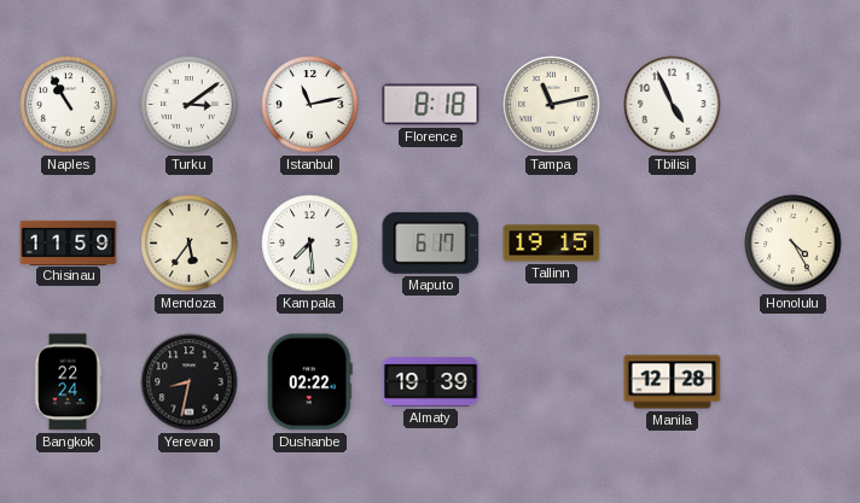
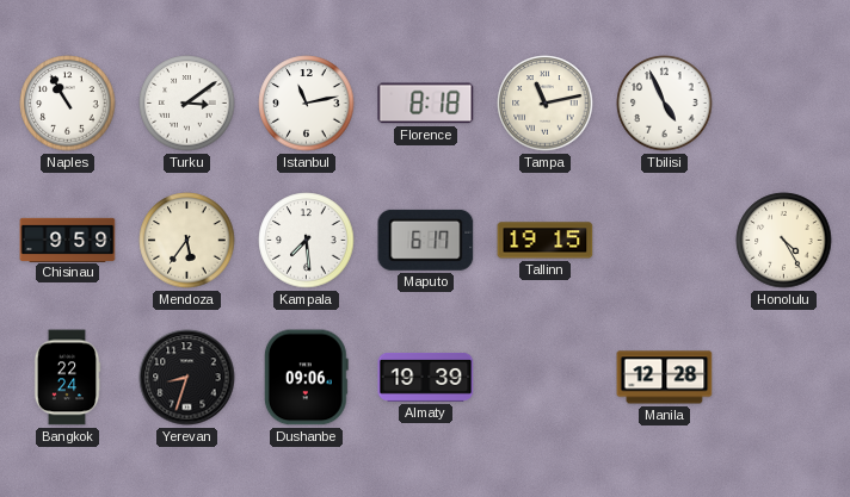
Chisinau: 11:59 -> 9:59
Yerevan: 8:32 -> 8:33
Dushanbe: 02:22 -> 09:06
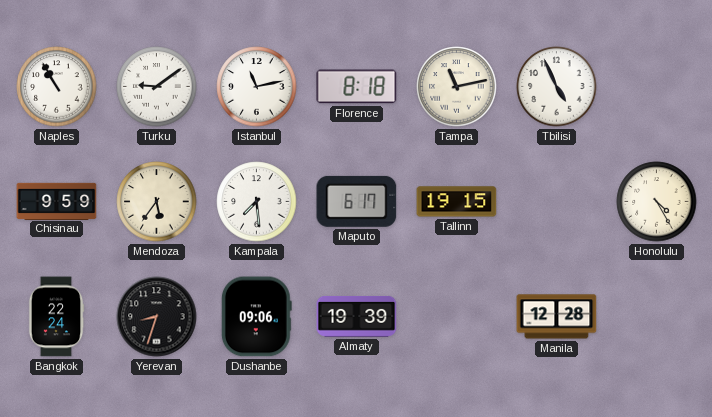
Turku: 3:09 -> 9:09
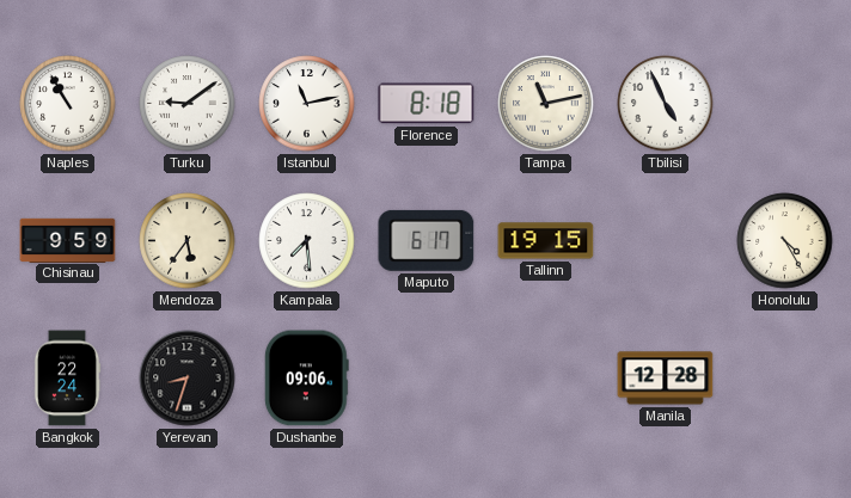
Almaty: 19:39 -> none
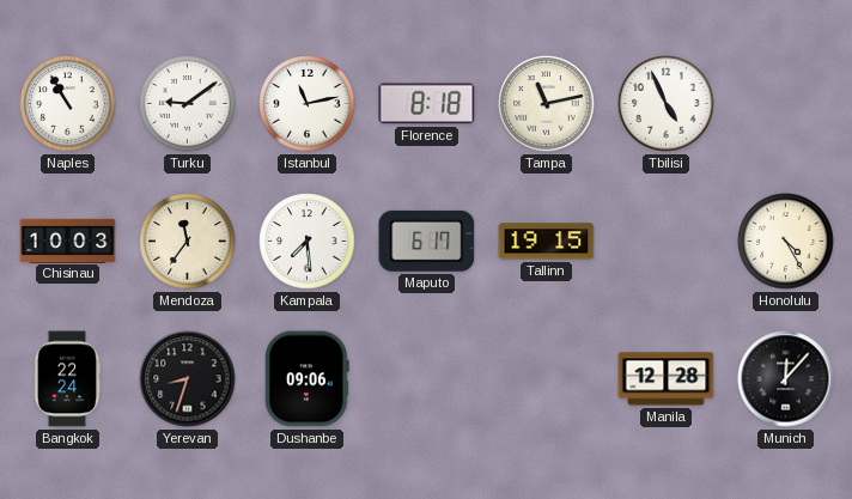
Chisinau: 9:59 -> 10:03
Mendoza: 5:36 -> 11:36
Munich: none -> 12:07
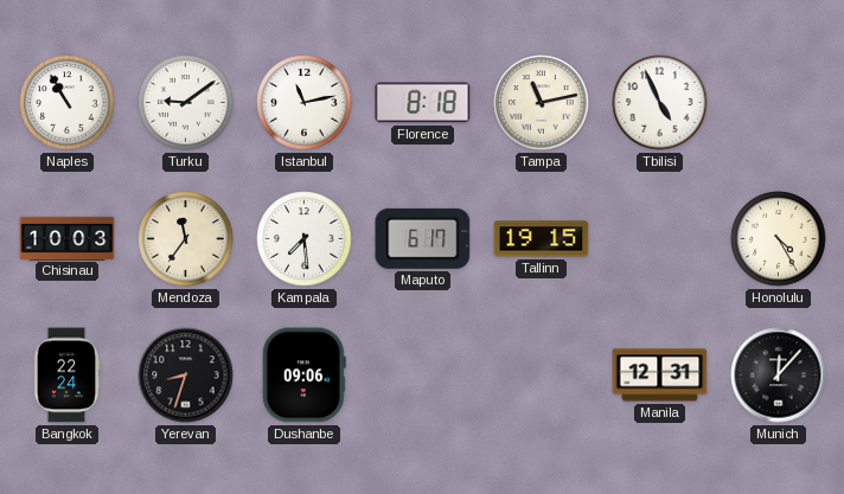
Manila: 12:28 -> 12:31
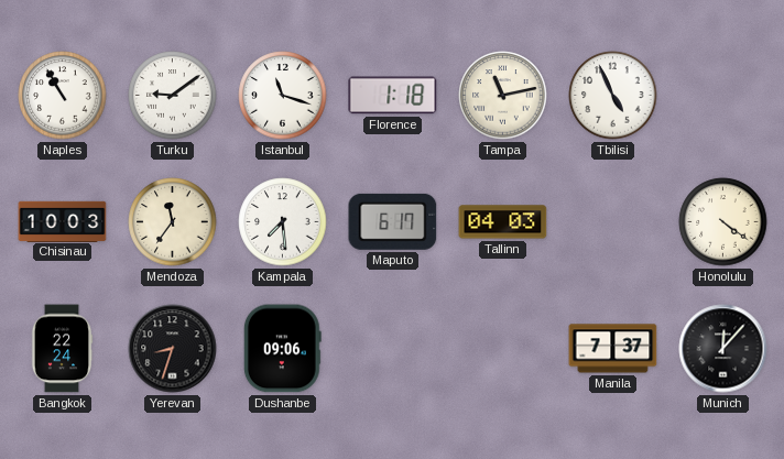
Istanbul: 11:13 -> 11:18
Florence: 8:18 -> 1:18
Tallinn: 19:15 -> 04:03
Honolulu: 4:25 -> 4:21
Manila: 12:31 -> 7:37
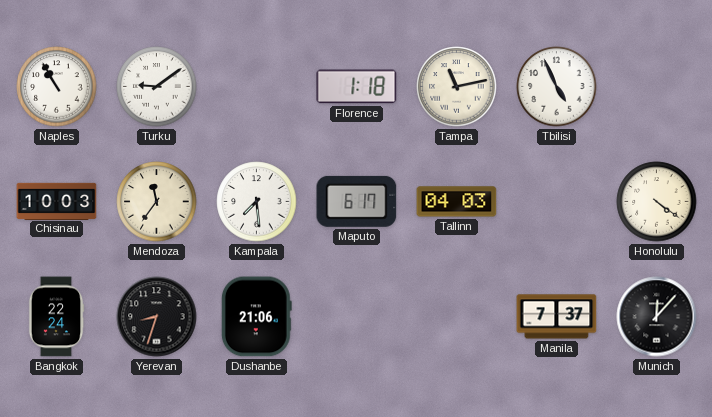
Istanbul: 11:18 -> none
Dushanbe: 09:06 -> 21:06
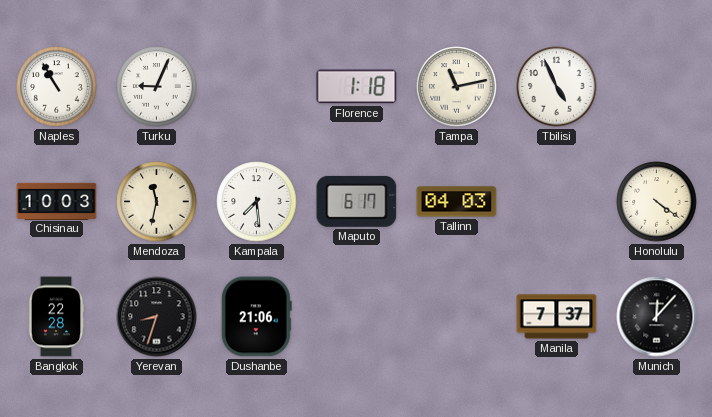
Turku: 9:09 -> 9:04
Mendoza: 11:36 -> 11:32
Bangkok: 22:24 -> 22:28
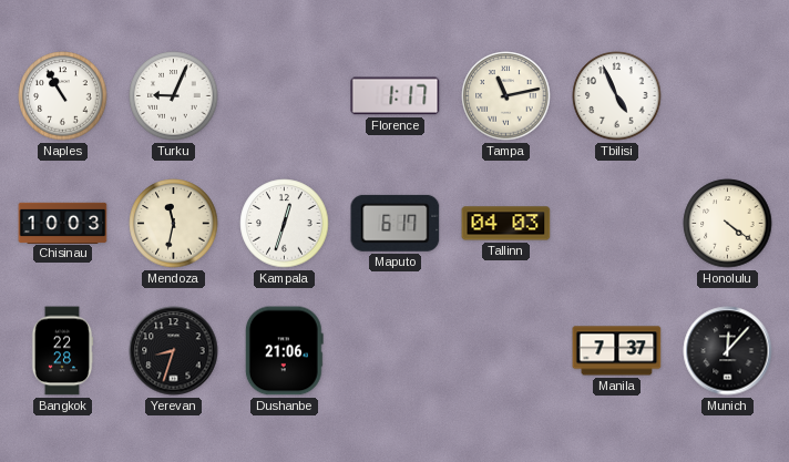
Florence: 1:18 -> 1:17
Kampala: 7:29 -> 12:33
